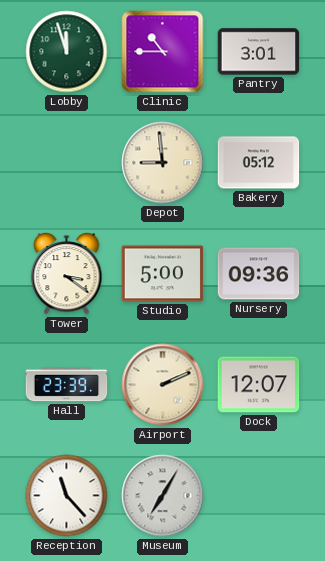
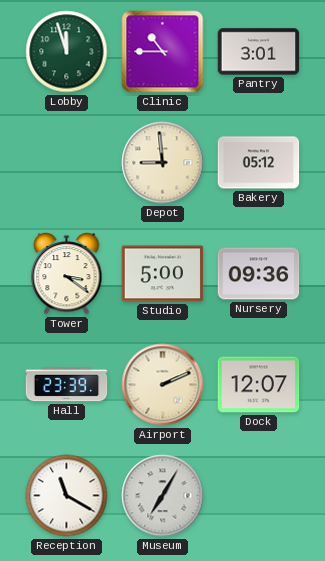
Reception: 11:23 -> 11:20
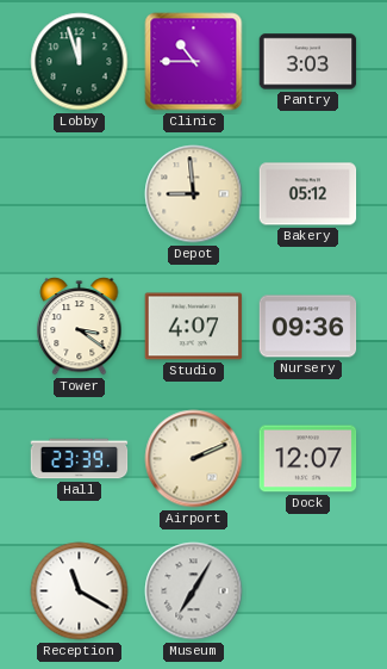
Pantry: 3:01 -> 3:03
Studio: 5:00 -> 4:07
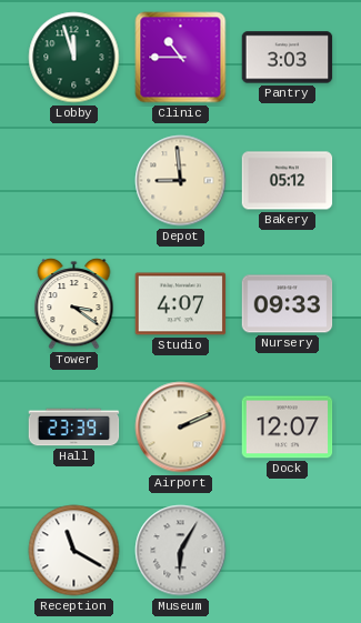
Nursery: 09:36 -> 09:33
Museum: 7:05 -> 6:05
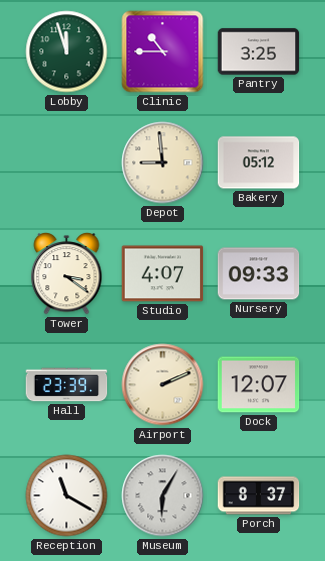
Pantry: 3:03 -> 3:25
Porch: none -> 8:37
